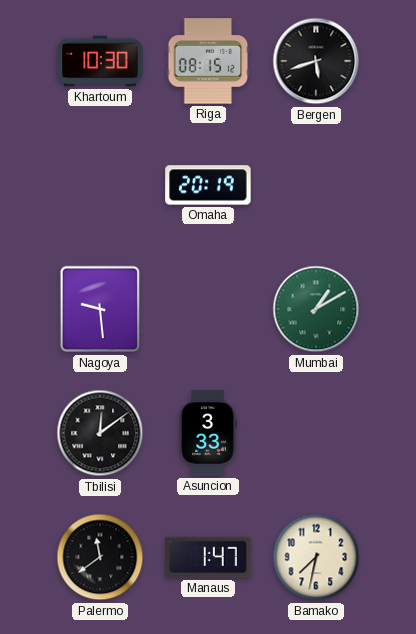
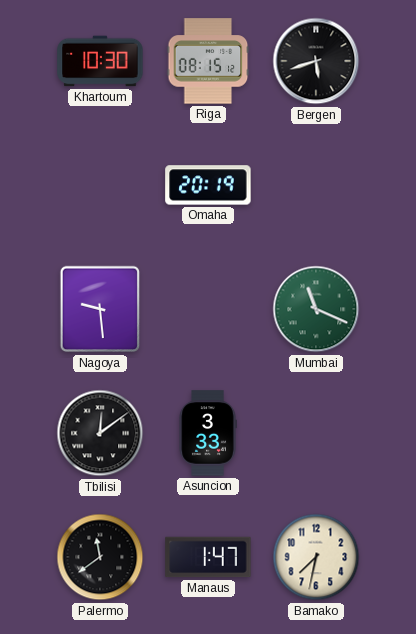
Mumbai: 1:10 -> 11:19
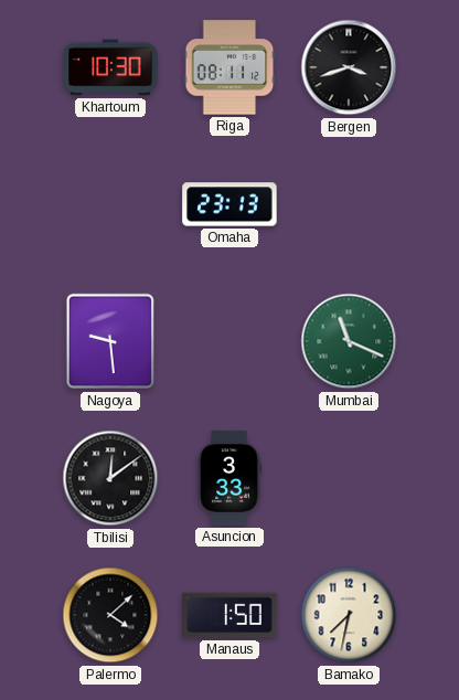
Riga: 08:15 -> 08:11
Bergen: 5:42 -> 3:42
Omaha: 20:19 -> 23:13
Palermo: 11:39 -> 4:08
Manaus: 1:47 -> 1:50
